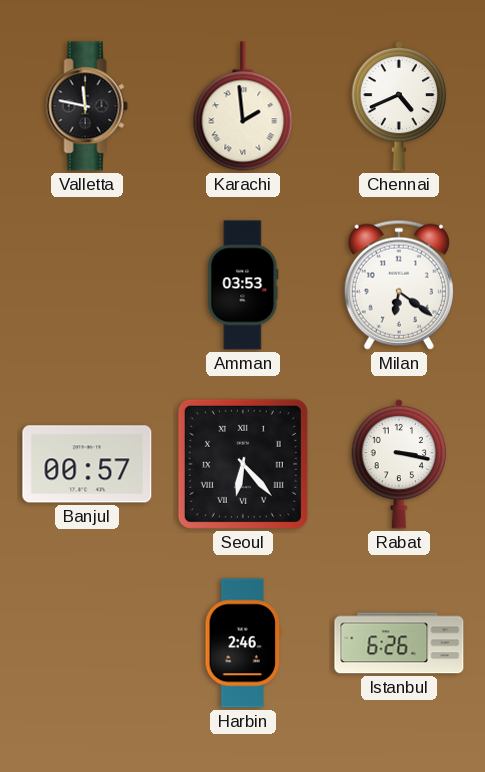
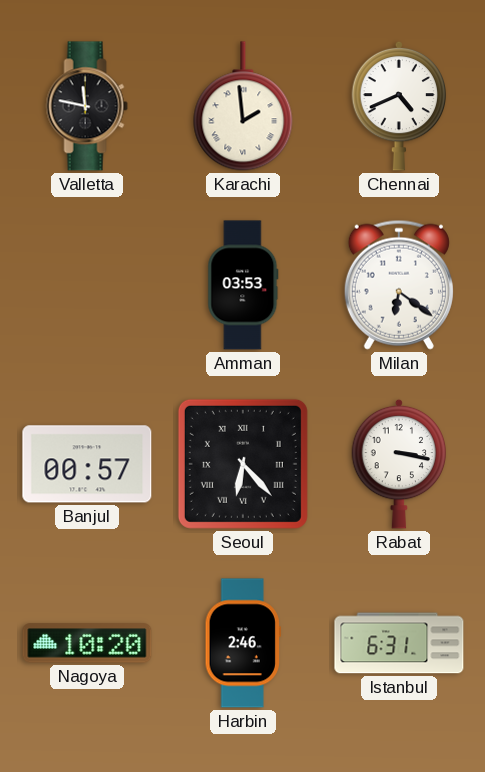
Nagoya: none -> 10:20
Istanbul: 6:26 -> 6:31
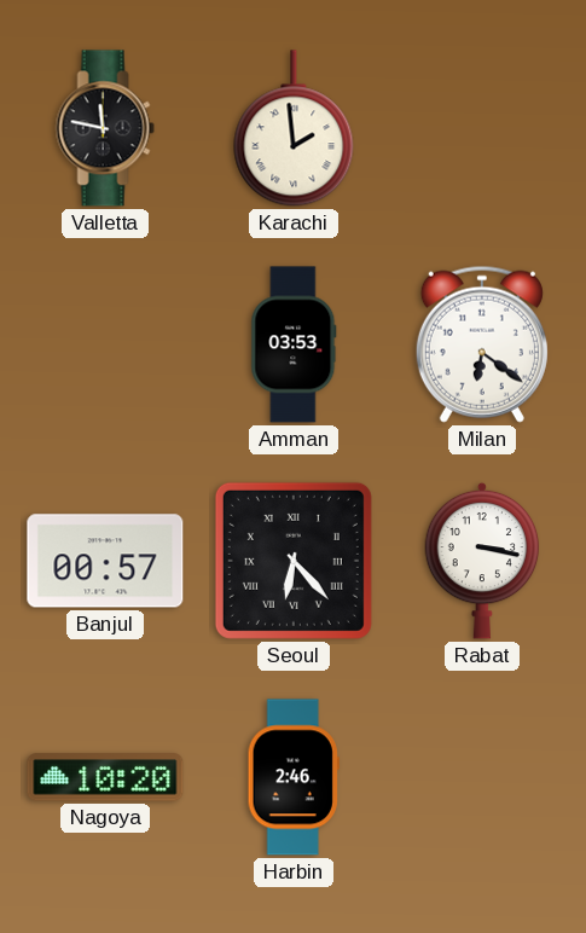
Chennai: 4:41 -> none
Istanbul: 6:31 -> none
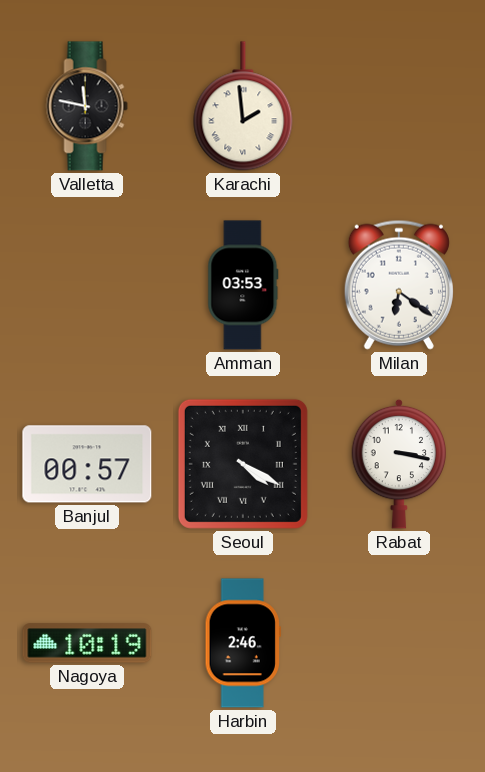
Seoul: 6:23 -> 4:20
Nagoya: 10:20 -> 10:19
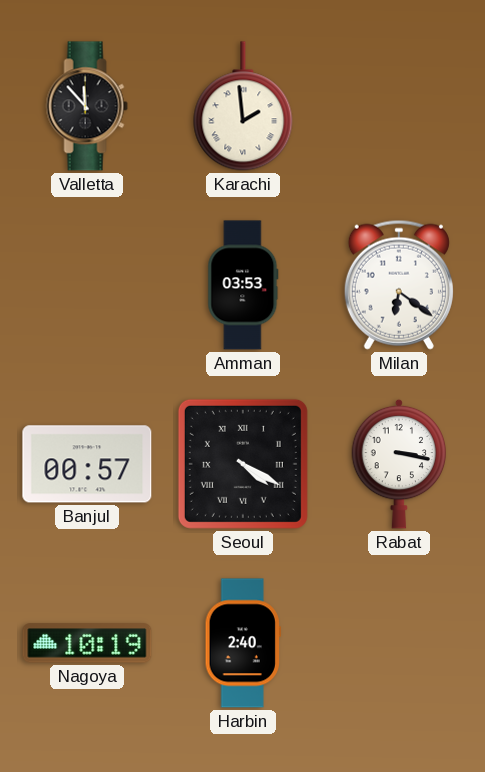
Valletta: 11:47 -> 11:53
Harbin: 2:46 -> 2:40
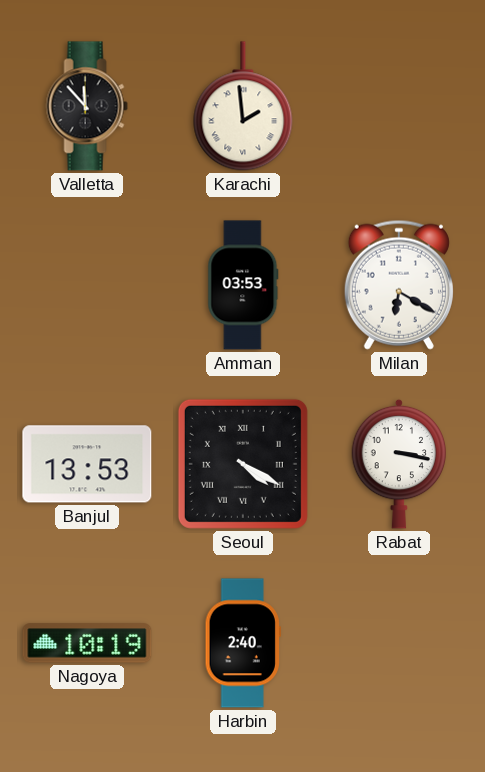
Milan: 6:21 -> 6:20
Banjul: 00:57 -> 13:53
